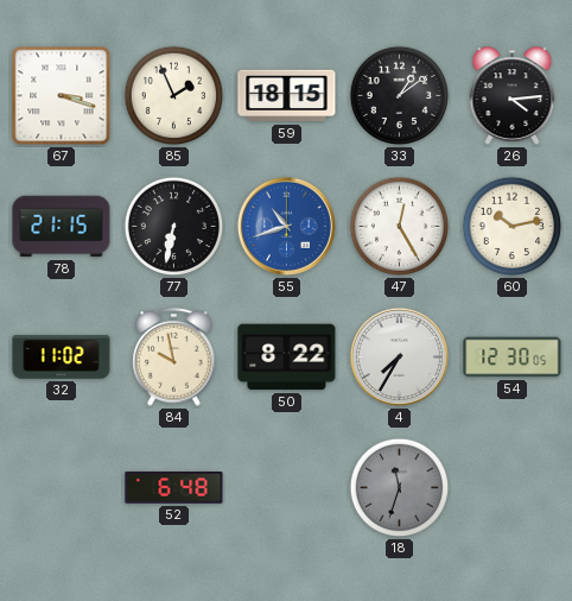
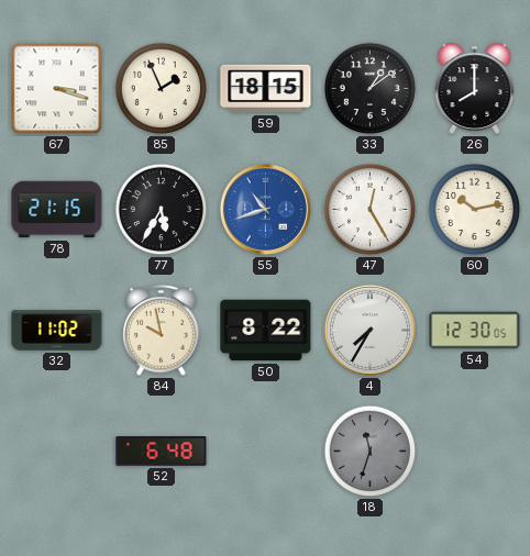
26: 4:14 -> 8:00
77: 6:32 -> 5:35
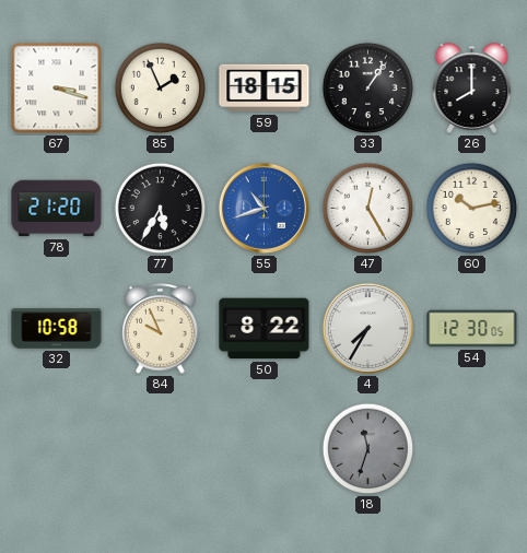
33: 1:09 -> 1:06
78: 21:15 -> 21:20
32: 11:02 -> 10:58
84: 9:58 -> 9:56
52: 6:48 -> none
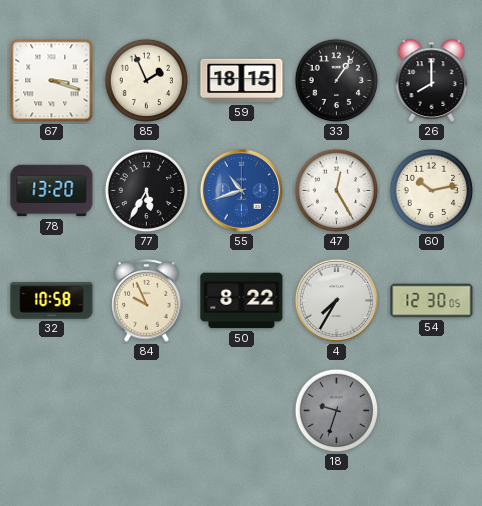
78: 21:20 -> 13:20
18: 11:33 -> 9:33
